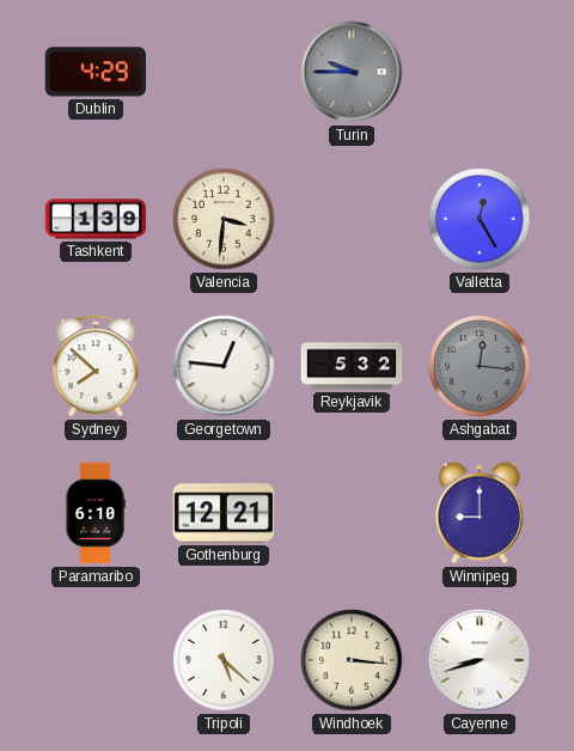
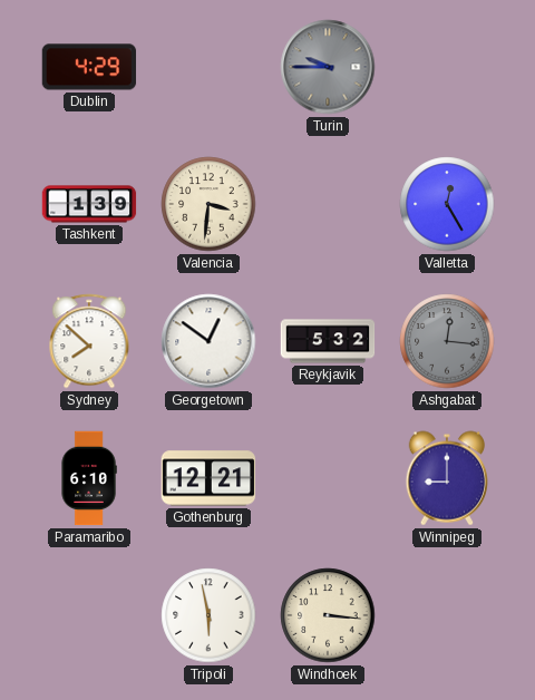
Georgetown: 12:46 -> 12:51
Tripoli: 5:22 -> 5:58
Cayenne: 8:42 -> none
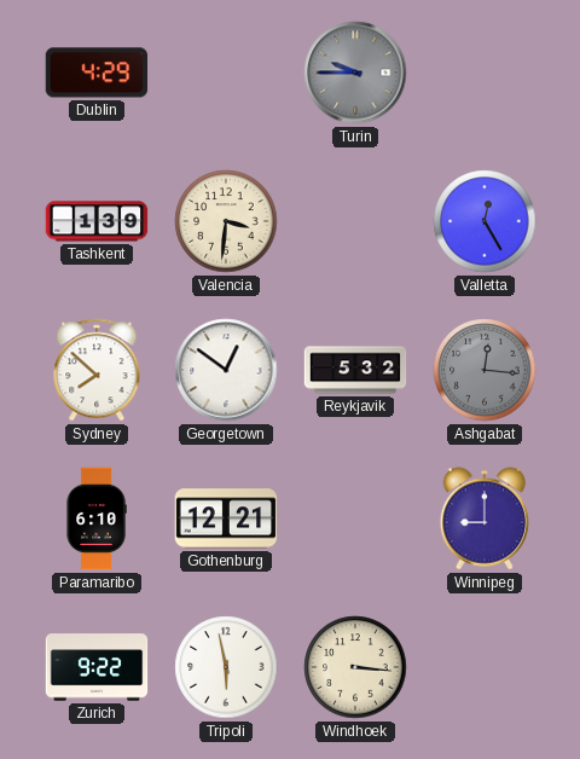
Zurich: none -> 9:22
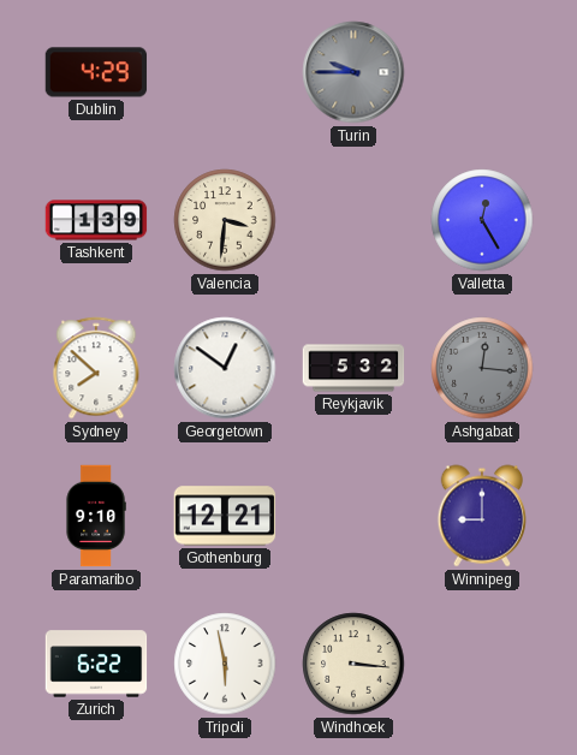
Paramaribo: 6:10 -> 9:10
Zurich: 9:22 -> 6:22
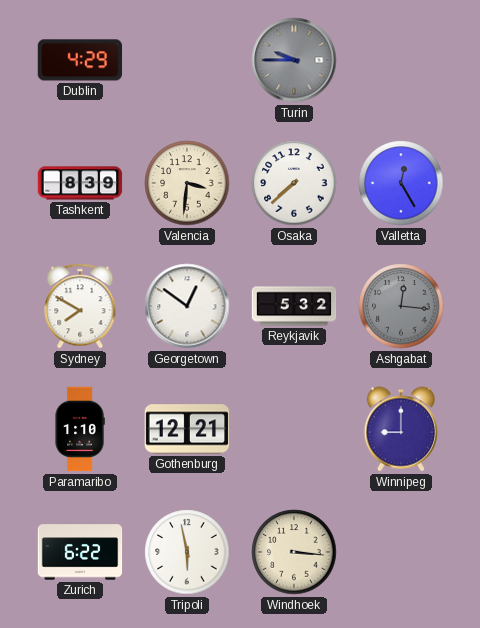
Tashkent: 1:39 -> 8:39
Osaka: none -> 7:38
Sydney: 7:52 -> 7:50
Paramaribo: 9:10 -> 1:10
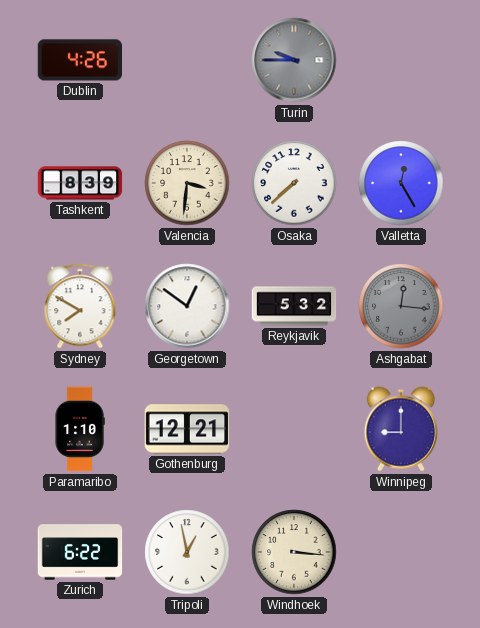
Dublin: 4:29 -> 4:26
Tripoli: 5:58 -> 12:58
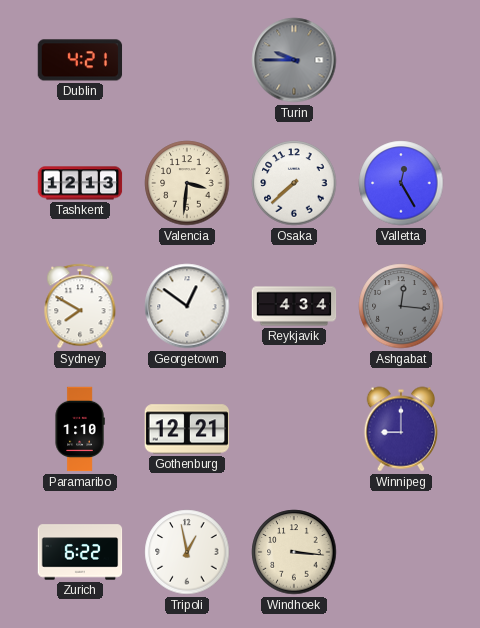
Dublin: 4:26 -> 4:21
Tashkent: 8:39 -> 12:13
Reykjavik: 5:32 -> 4:34
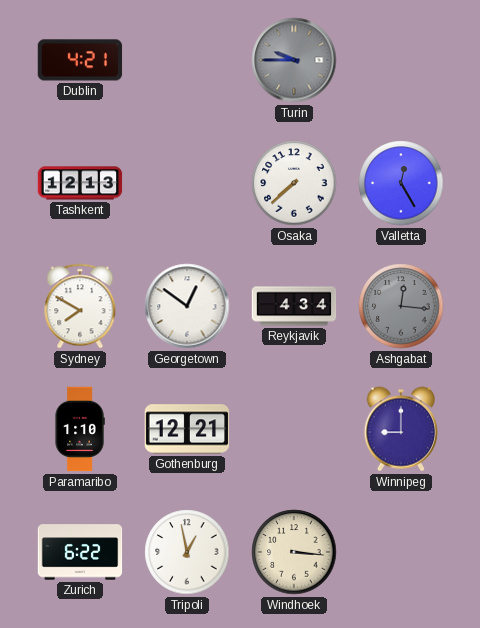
Valencia: 3:31 -> none
